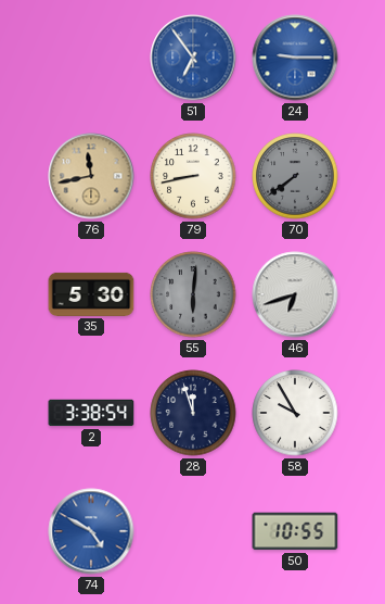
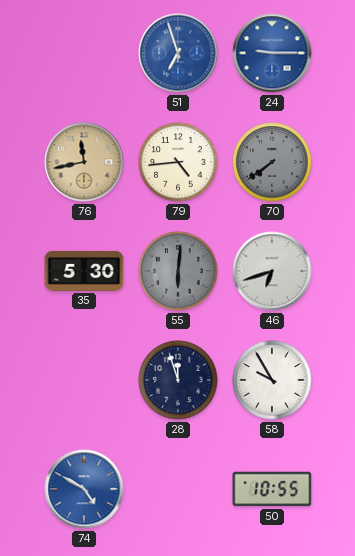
51: 6:54 -> 6:57
79: 8:43 -> 4:44
2: 3:38 -> none
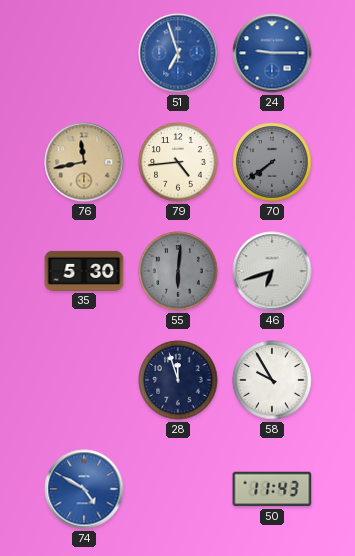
50: 10:55 -> 11:43
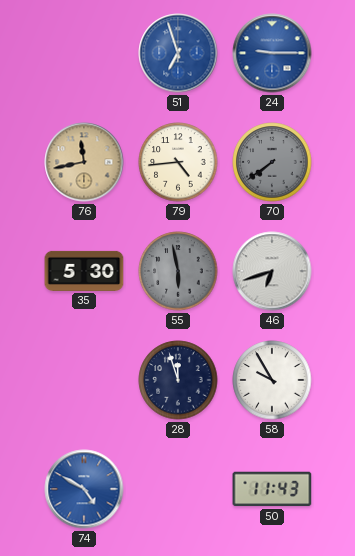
55: 6:01 -> 5:58
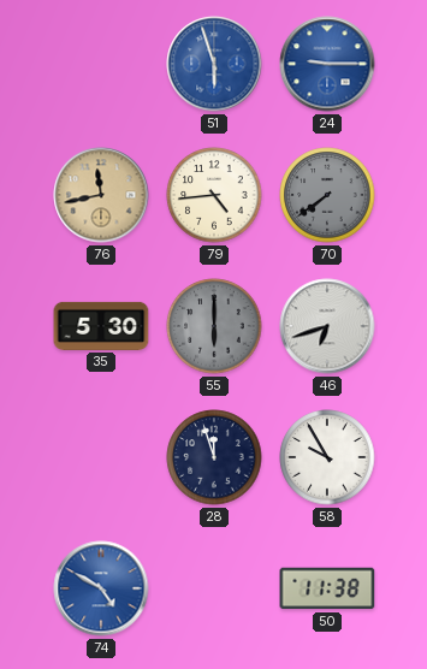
51: 6:57 -> 5:57
55: 5:58 -> 6:00
50: 11:43 -> 11:38
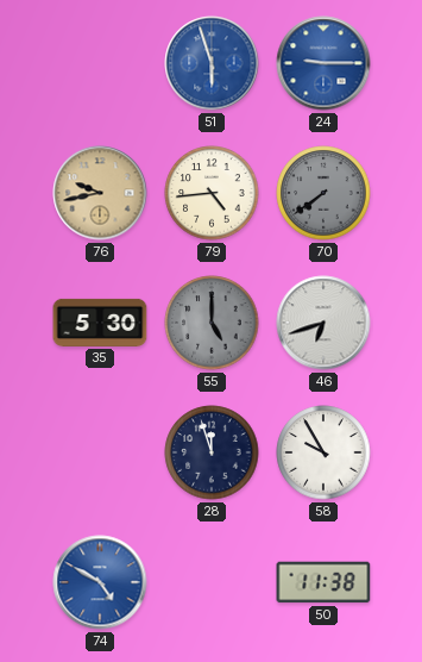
76: 11:43 -> 9:43
55: 6:00 -> 5:00
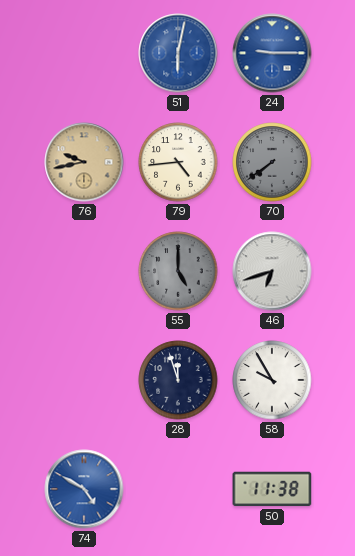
51: 5:57 -> 6:02
35: 5:30 -> none
